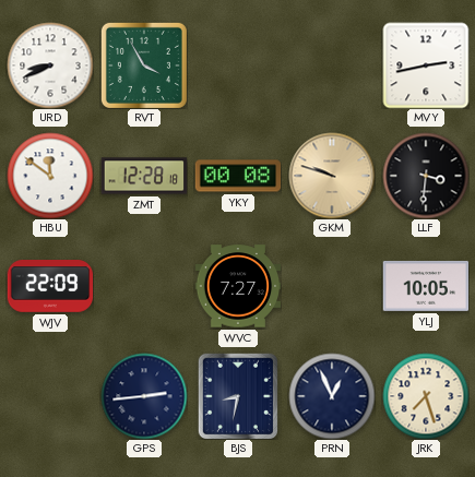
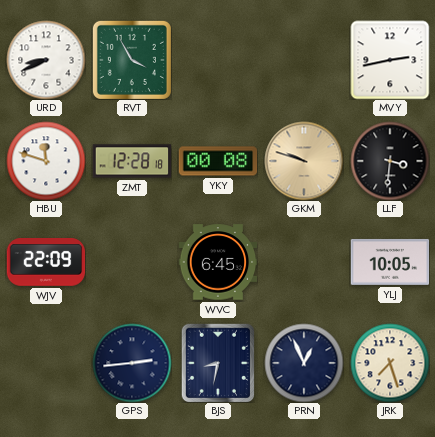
HBU: 11:51 -> 11:48
WVC: 7:27 -> 6:45
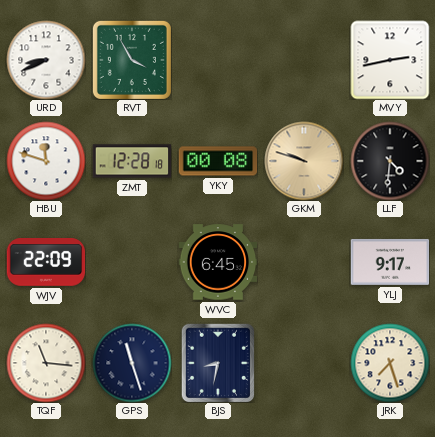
LLF: 3:31 -> 4:31
YLJ: 10:05 -> 9:17
TQF: none -> 11:16
GPS: 2:44 -> 11:27
PRN: 12:56 -> none
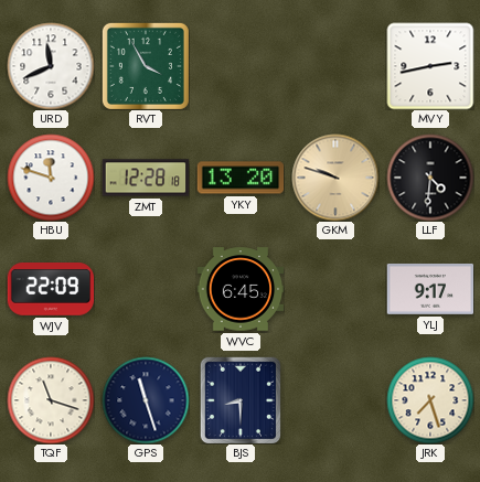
URD: 8:41 -> 11:41
YKY: 00:08 -> 13:20
TQF: 11:16 -> 11:18
BJS: 8:32 -> 8:30
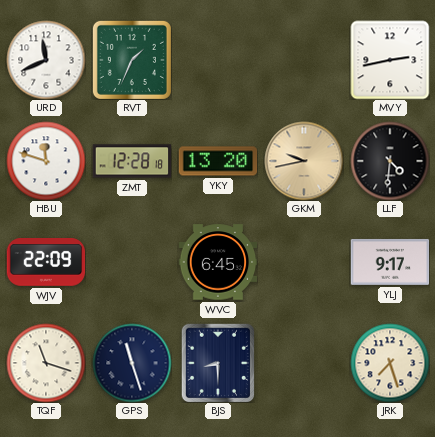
RVT: 3:55 -> 1:34
GKM: 9:48 -> 9:43
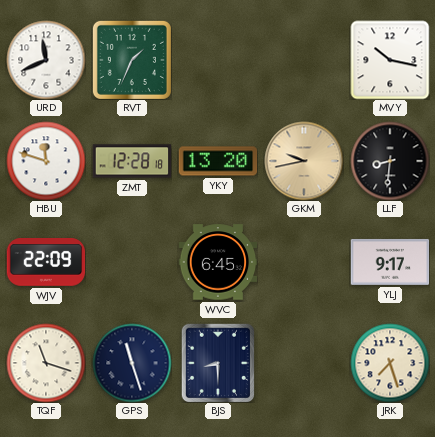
MVY: 2:43 -> 10:17
LLF: 4:31 -> 8:31
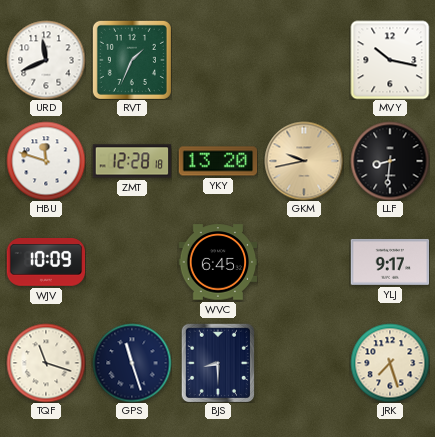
WJV: 22:09 -> 10:09
